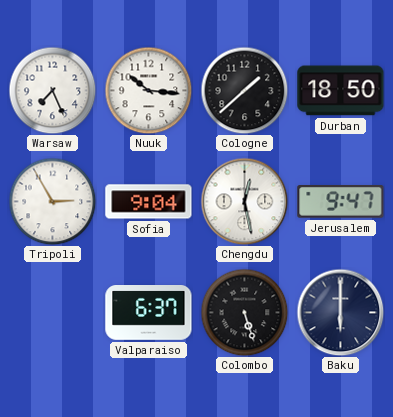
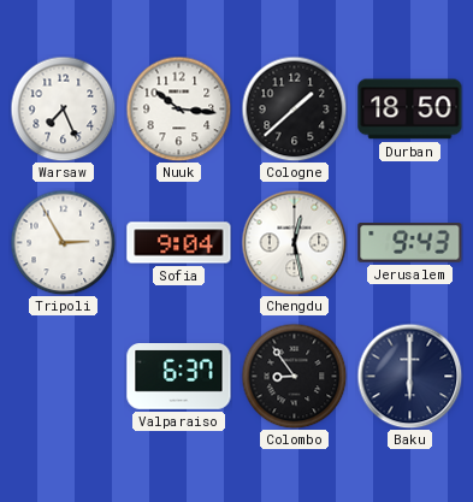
Jerusalem: 9:47 -> 9:43
Colombo: 5:27 -> 8:54
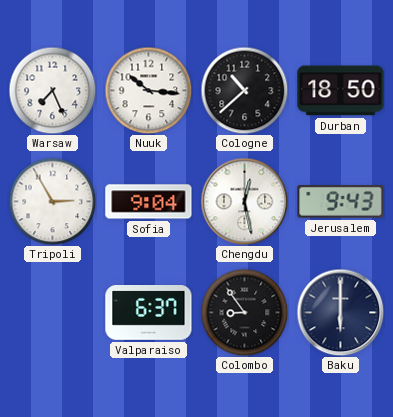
Cologne: 1:38 -> 10:38
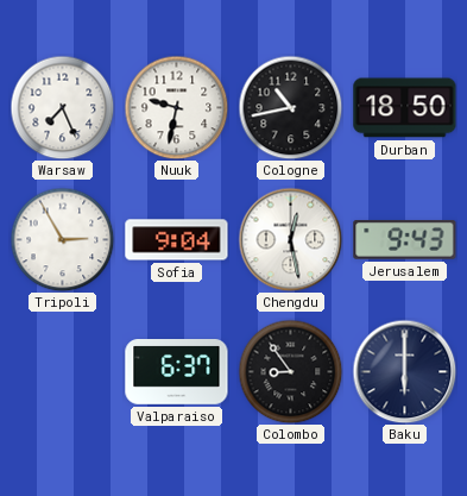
Nuuk: 10:16 -> 9:32
Cologne: 10:38 -> 10:43
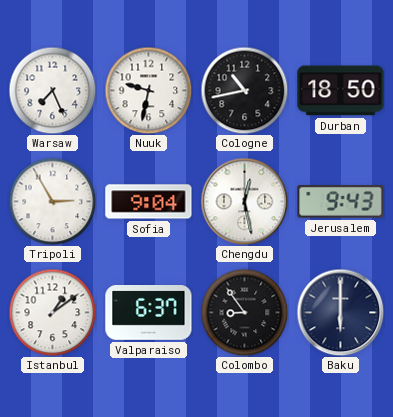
Istanbul: none -> 1:09
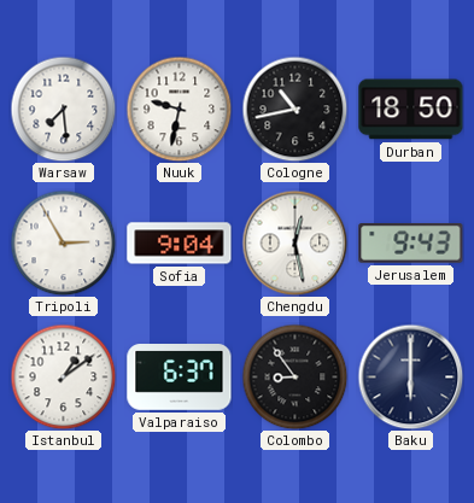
Warsaw: 7:26 -> 7:29
